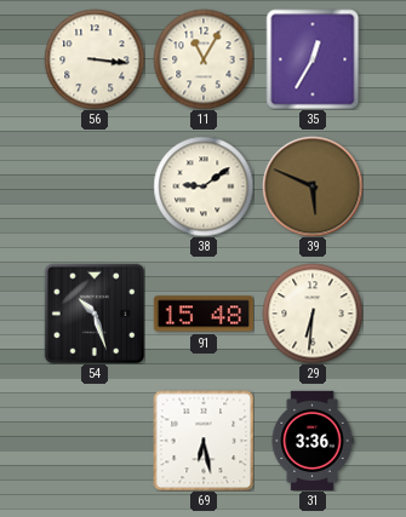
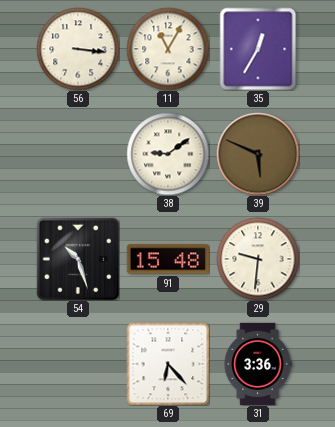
29: 6:31 -> 9:31
69: 6:28 -> 6:23
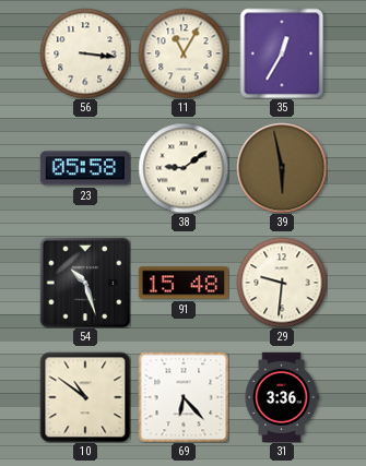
23: none -> 05:58
39: 5:49 -> 5:58
10: none -> 10:51
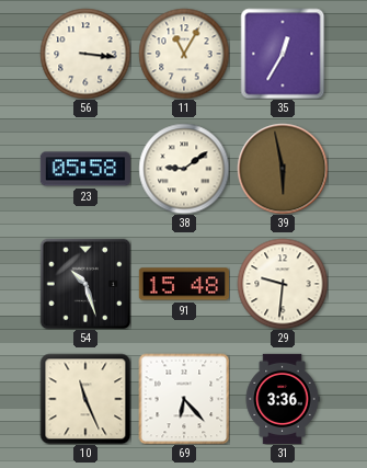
10: 10:51 -> 11:26
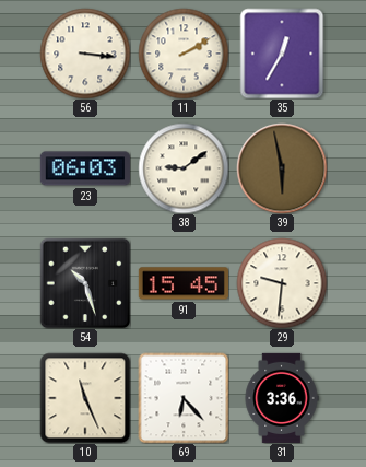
11: 11:05 -> 2:10
23: 05:58 -> 06:03
91: 15:48 -> 15:45
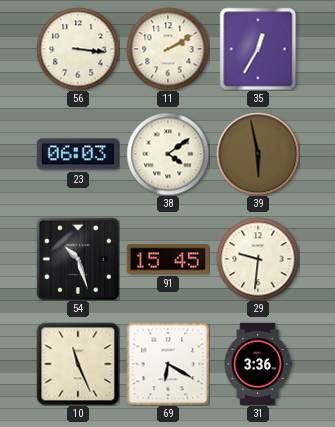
38: 9:09 -> 4:09
69: 6:23 -> 6:20
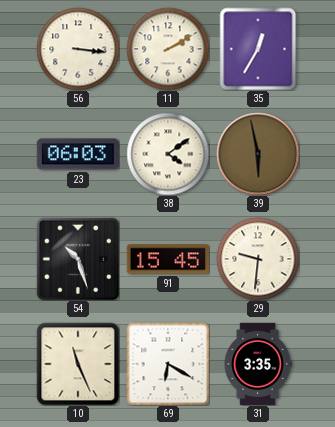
31: 3:36 -> 3:35
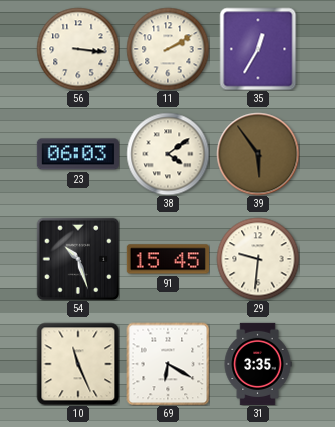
39: 5:58 -> 5:54
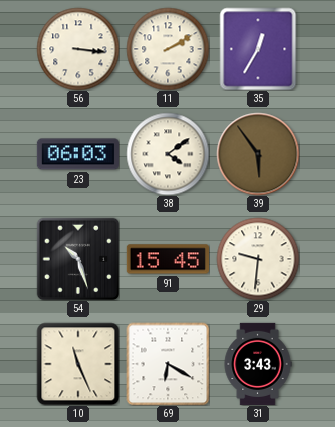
31: 3:35 -> 3:43
